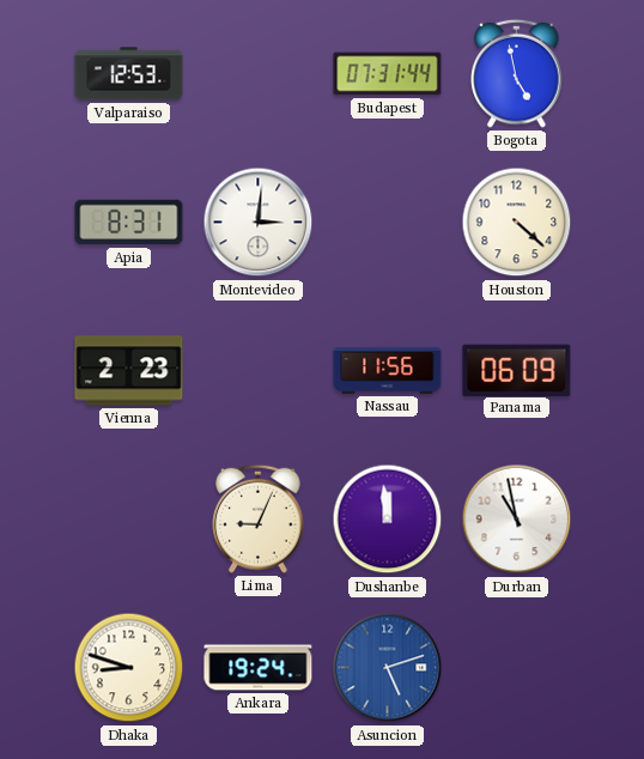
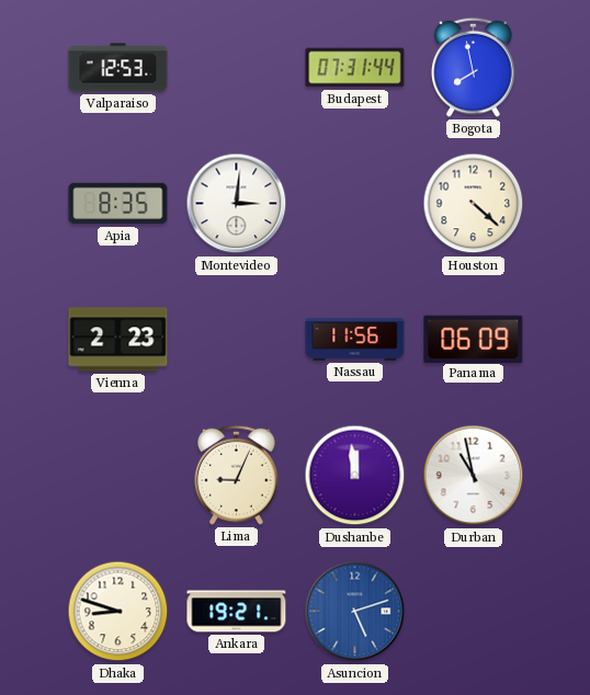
Bogota: 4:58 -> 7:58
Apia: 8:31 -> 8:35
Ankara: 19:24 -> 19:21
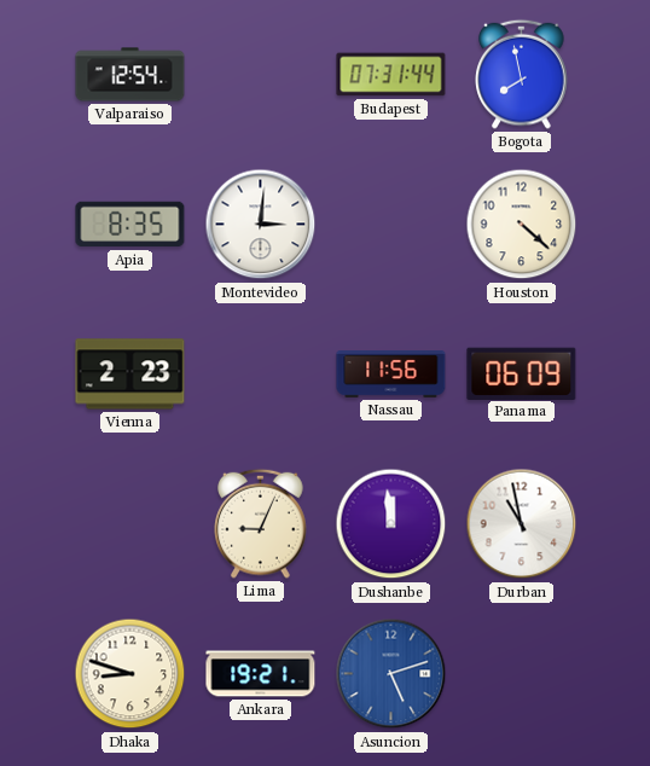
Valparaiso: 12:53 -> 12:54
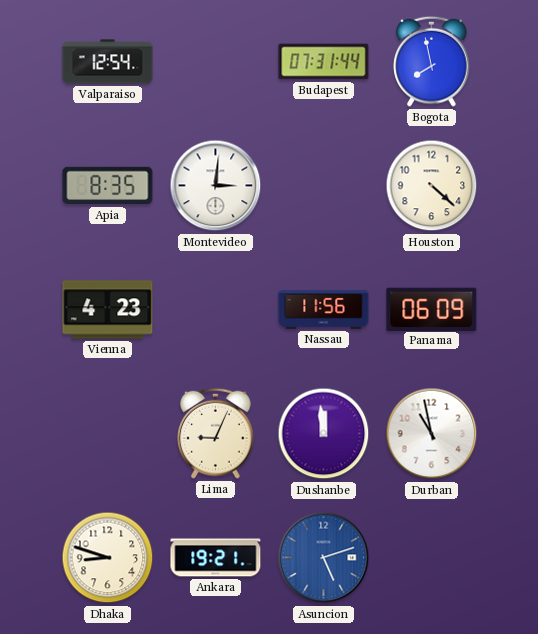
Vienna: 2:23 -> 4:23
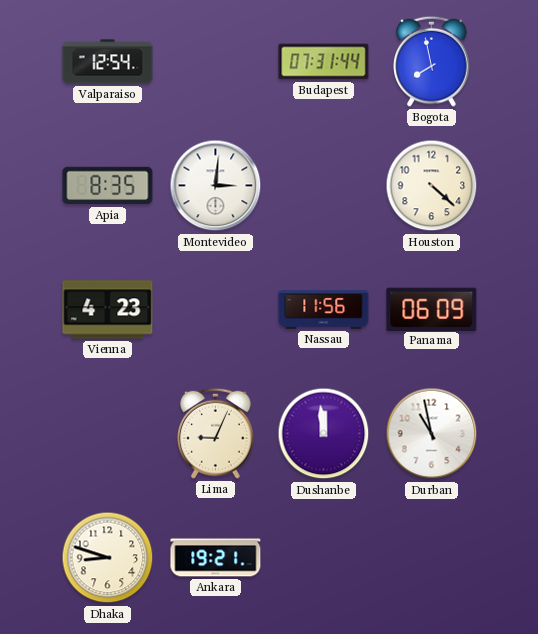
Asuncion: 5:12 -> none
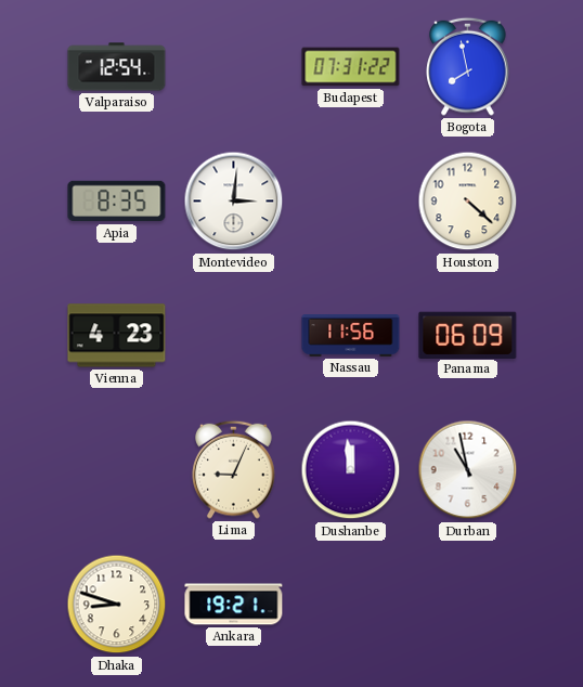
Budapest: 07:31:44 -> 07:31:22
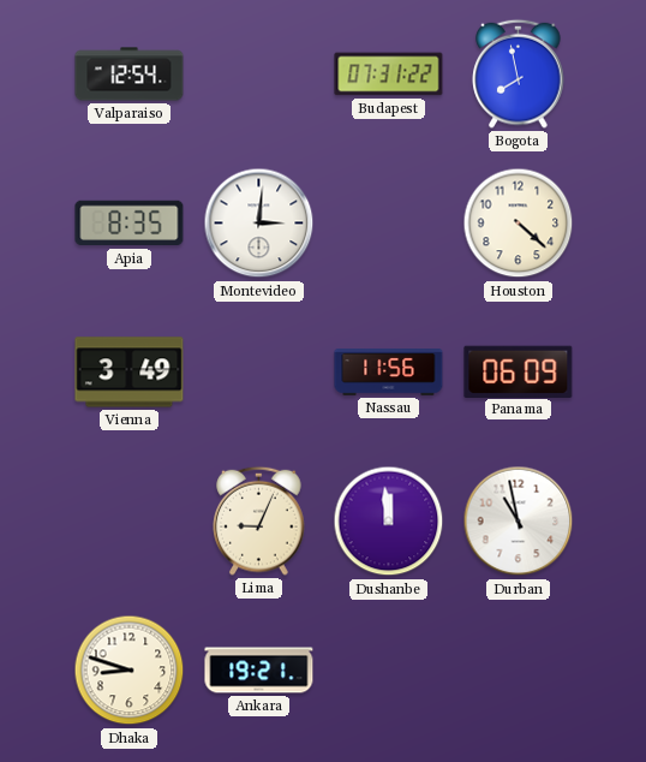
Vienna: 4:23 -> 3:49
